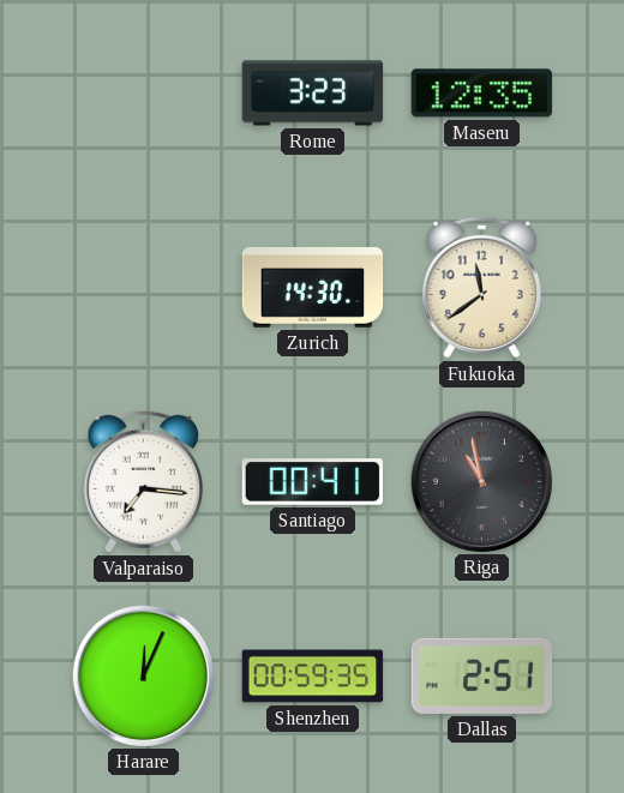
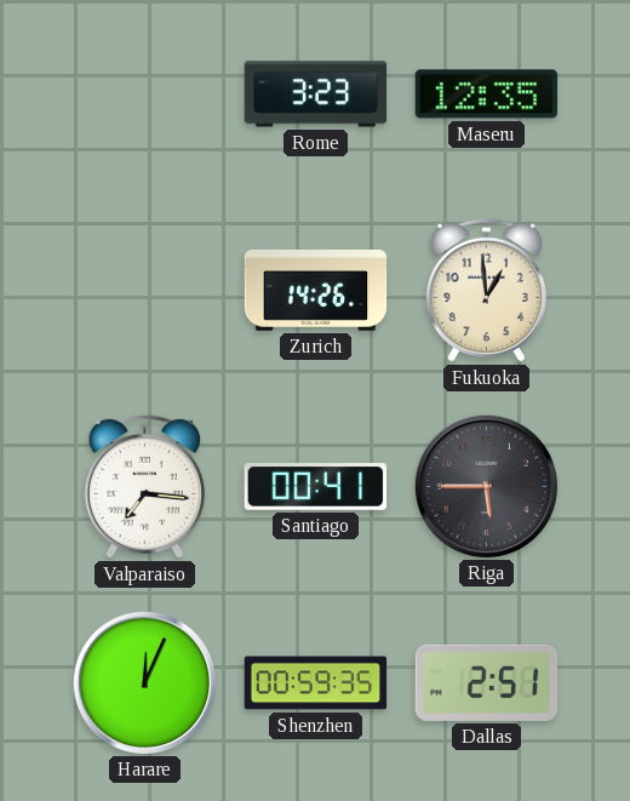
Zurich: 14:30 -> 14:26
Fukuoka: 11:39 -> 12:59
Riga: 10:58 -> 5:45
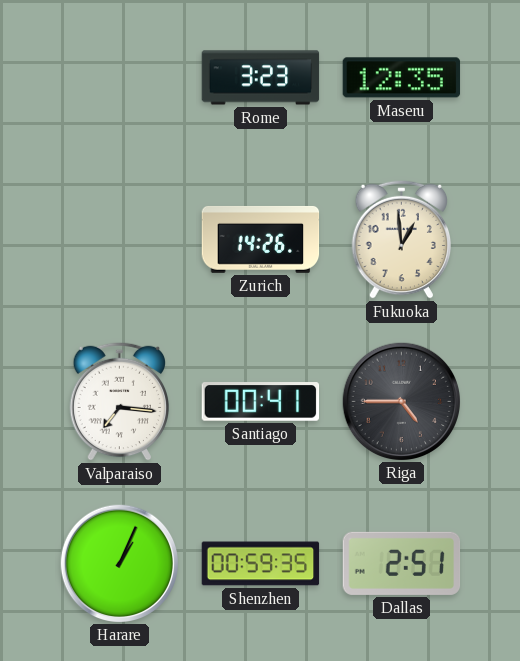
Riga: 5:45 -> 4:45
Harare: 12:04 -> 1:04
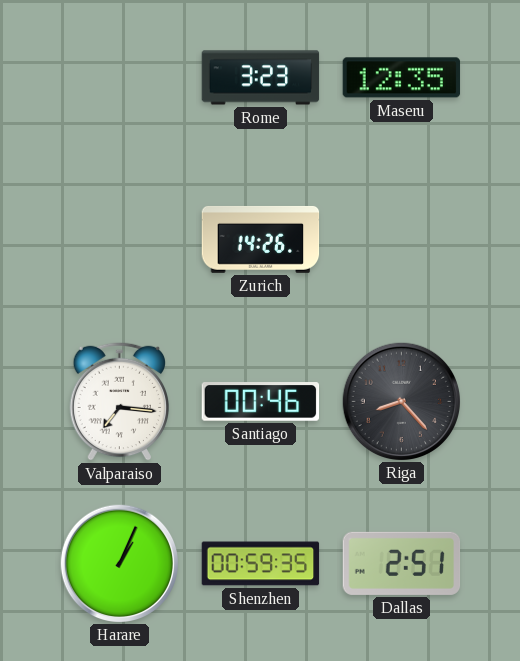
Fukuoka: 12:59 -> none
Santiago: 00:41 -> 00:46
Riga: 4:45 -> 8:23
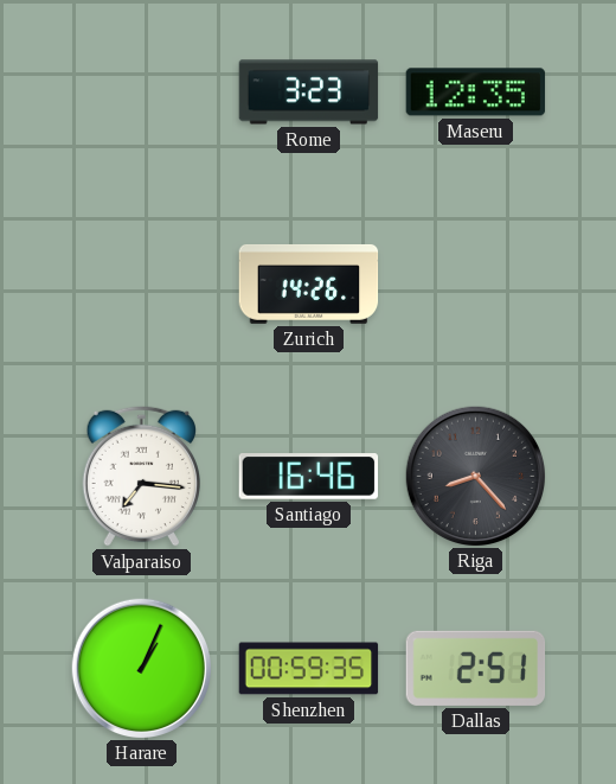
Santiago: 00:46 -> 16:46
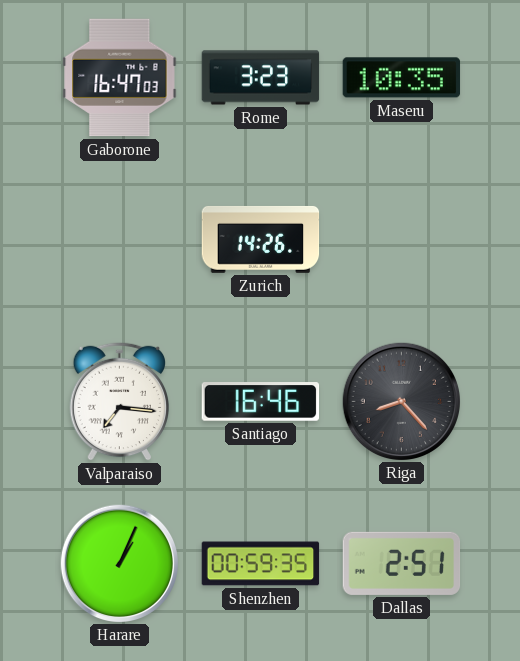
Gaborone: none -> 16:47
Maseru: 12:35 -> 10:35
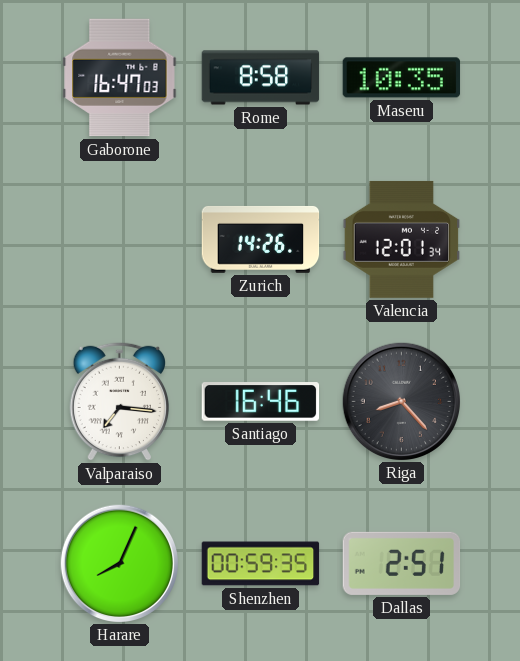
Rome: 3:23 -> 8:58
Valencia: none -> 12:01
Harare: 1:04 -> 8:04
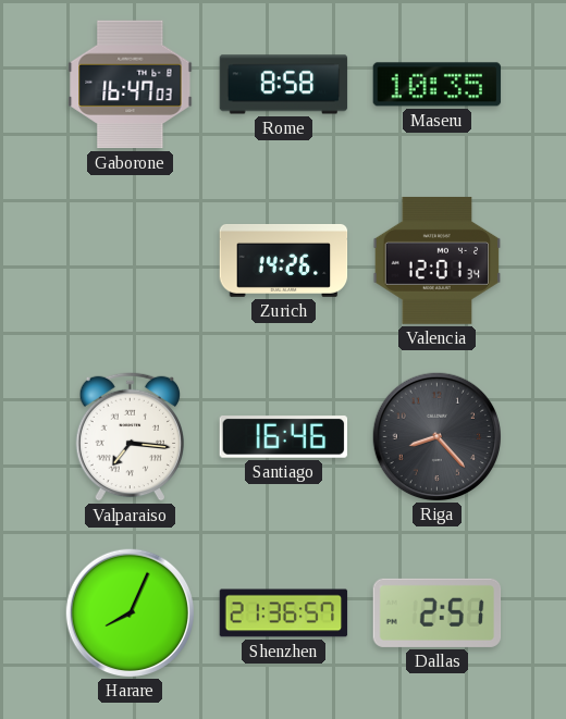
Shenzhen: 00:59 -> 21:36
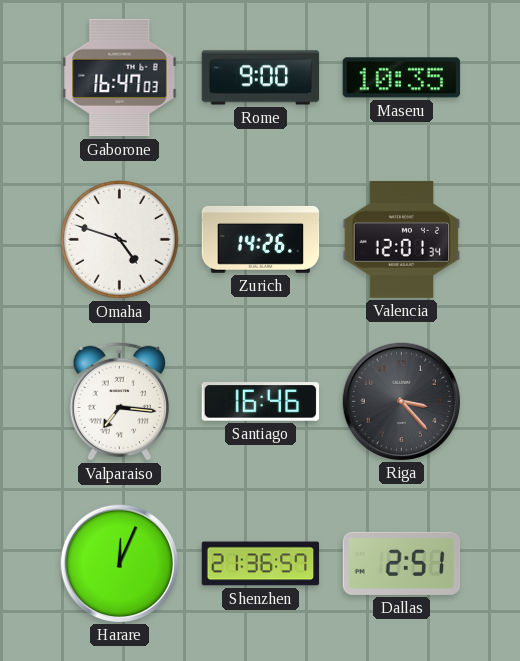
Rome: 8:58 -> 9:00
Omaha: none -> 4:48
Riga: 8:23 -> 3:23
Harare: 8:04 -> 12:04
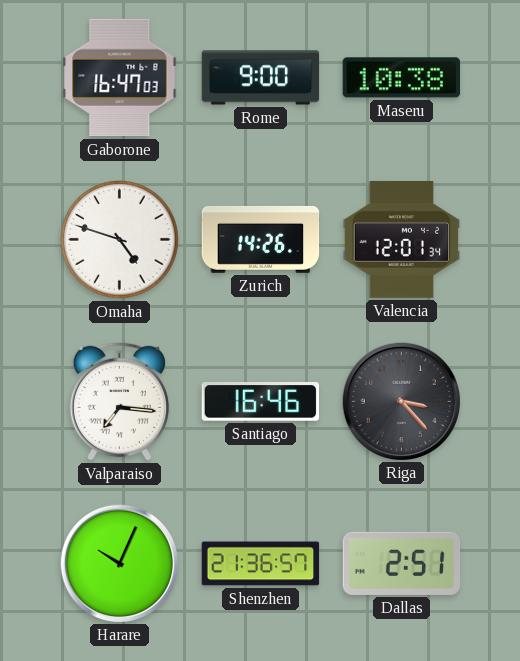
Maseru: 10:35 -> 10:38
Harare: 12:04 -> 10:04
